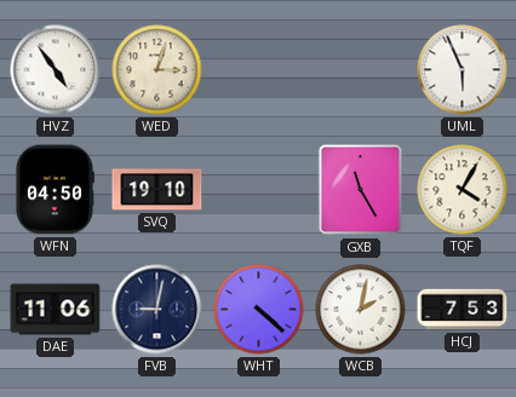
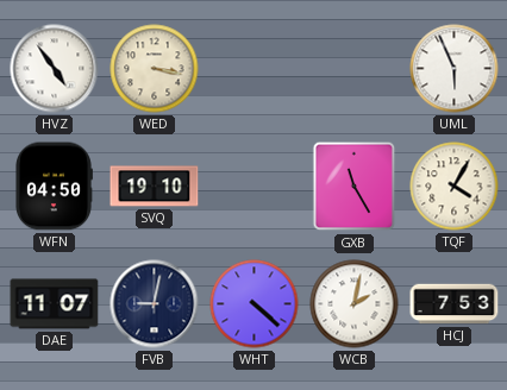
WED: 3:03 -> 3:17
DAE: 11:06 -> 11:07
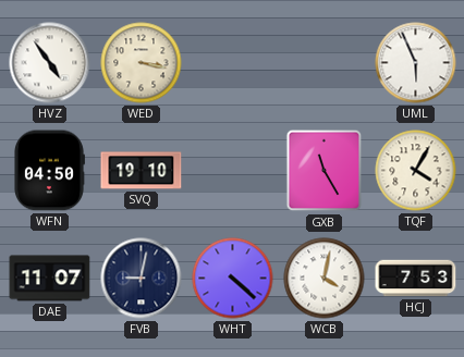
WCB: 2:02 -> 4:02
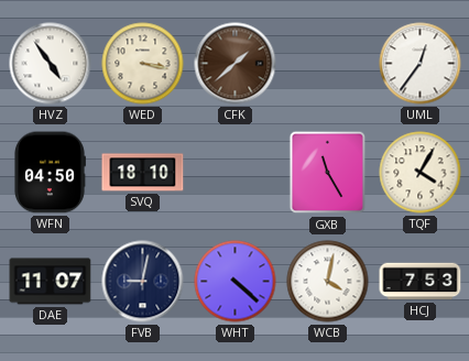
CFK: none -> 1:38
UML: 5:56 -> 12:36
SVQ: 19:10 -> 18:10
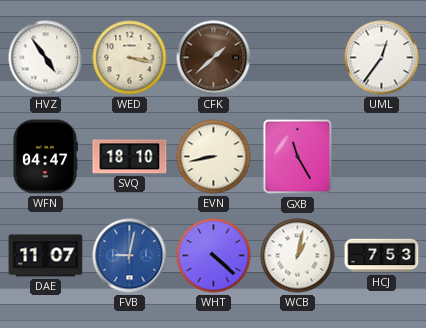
WFN: 04:50 -> 04:47
EVN: none -> 8:43
TQF: 4:05 -> none
FVB dial: navy -> blue
WCB: 4:02 -> 1:02
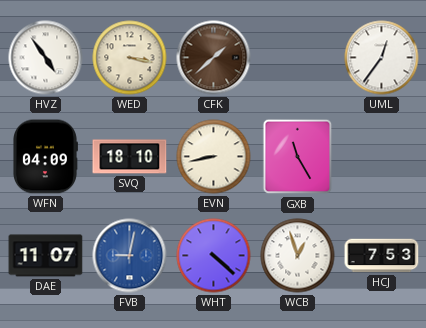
WFN: 04:47 -> 04:09
WCB: 1:02 -> 12:57
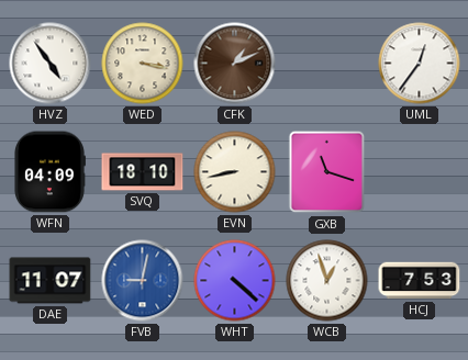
CFK: 1:38 -> 1:11
GXB: 11:25 -> 11:18
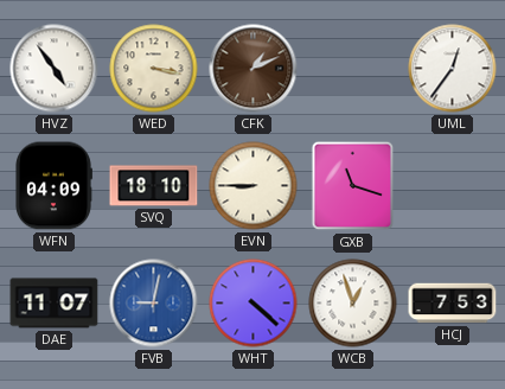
EVN: 8:43 -> 8:45
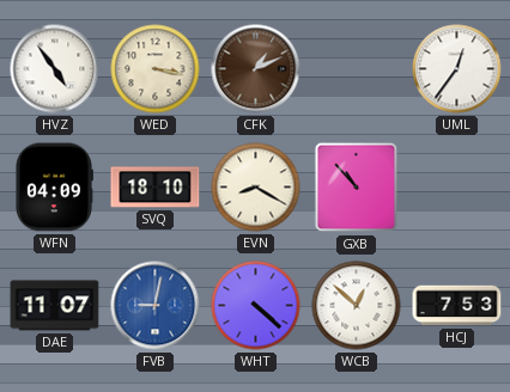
EVN: 8:45 -> 8:20
GXB: 11:18 -> 10:53
WCB: 12:57 -> 12:52
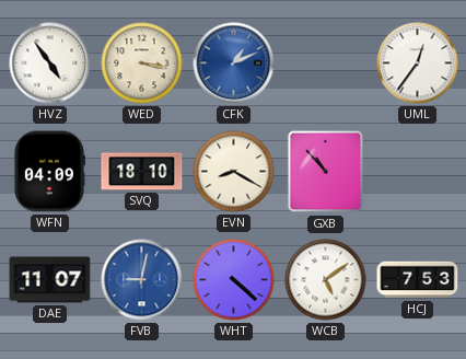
CFK dial: brown -> blue
WCB: 12:52 -> 5:09
